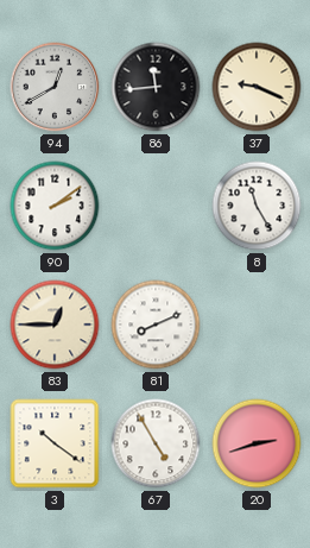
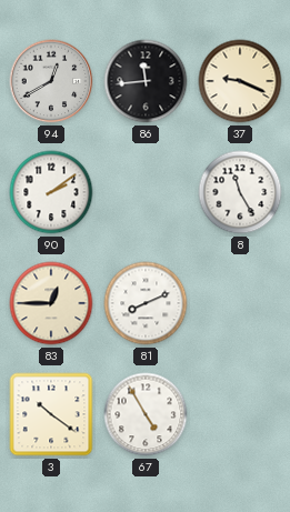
20: 2:42 -> none
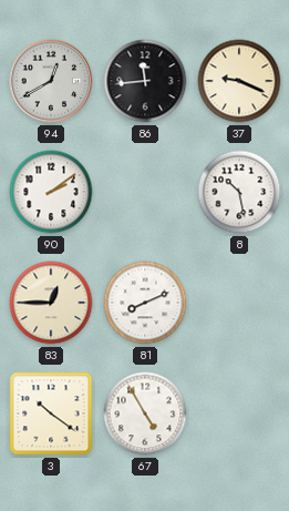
8: 11:25 -> 10:28
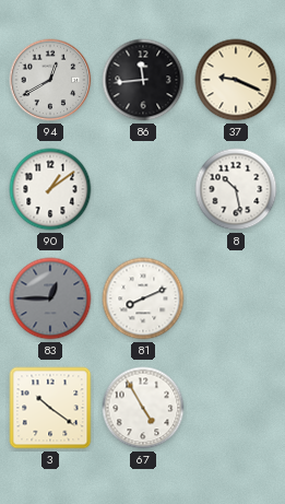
90: 2:09 -> 1:09
83 dial: cream -> grey
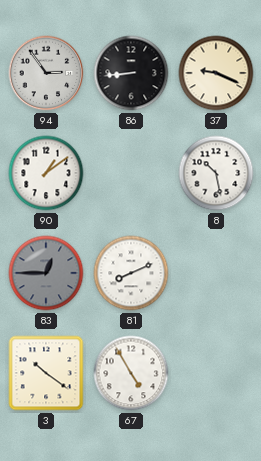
94: 12:40 -> 2:54
86: 11:44 -> 8:44
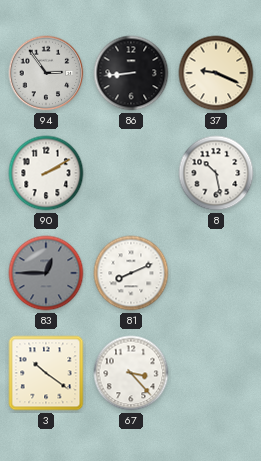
90: 1:09 -> 2:10
67: 4:55 -> 3:23
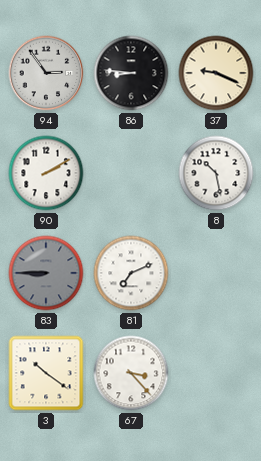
86: 8:44 -> 8:46
83: 12:45 -> 8:45
81: 8:11 -> 7:11
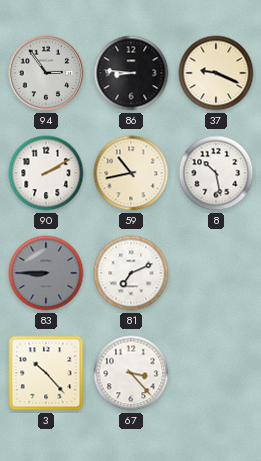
59: none -> 10:43
3: 10:21 -> 10:23
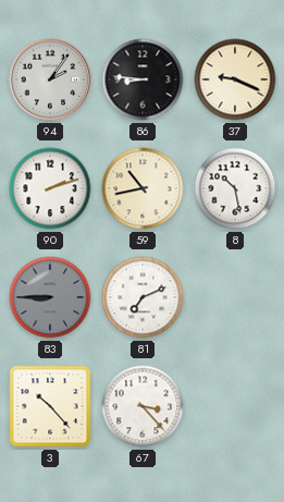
94: 2:54 -> 2:06
90: 2:10 -> 2:12
